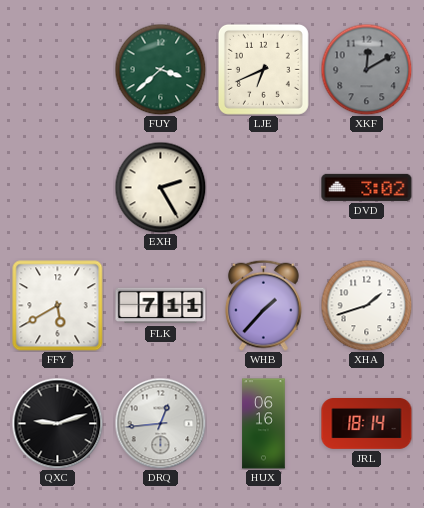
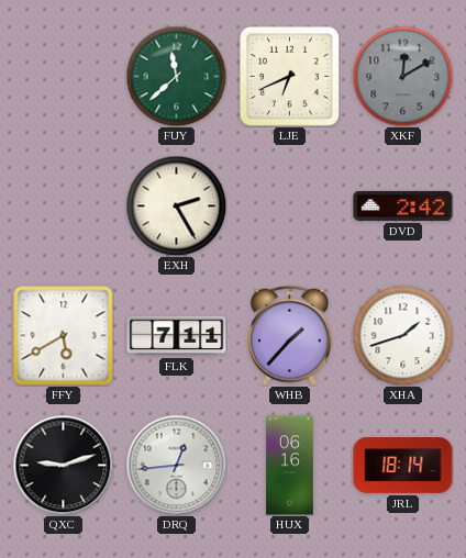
FUY: 3:38 -> 11:38
DVD: 3:02 -> 2:42
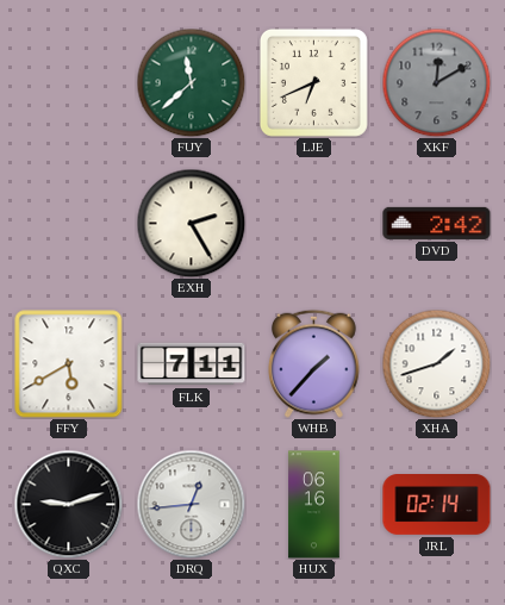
JRL: 18:14 -> 02:14
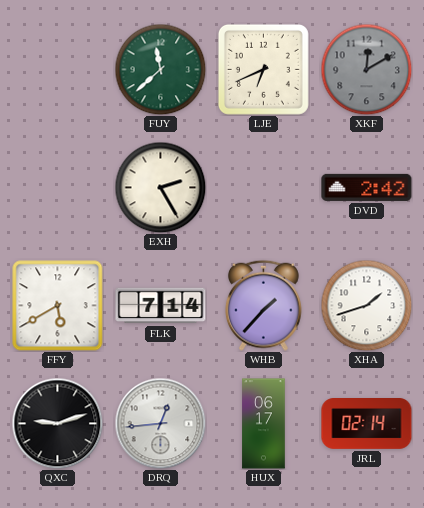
FLK: 7:11 -> 7:14
HUX: 06:16 -> 06:17
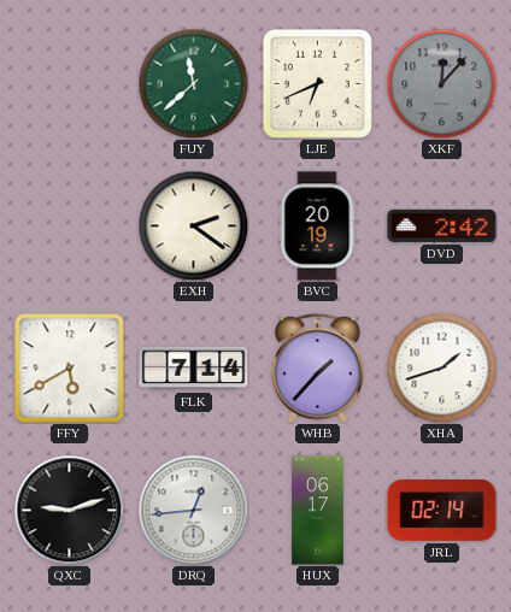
XKF: 12:10 -> 12:07
EXH: 2:25 -> 2:21
BVC: none -> 20:19
